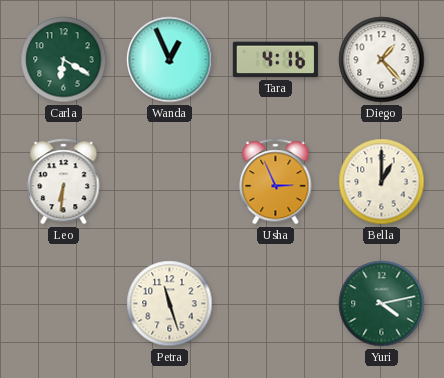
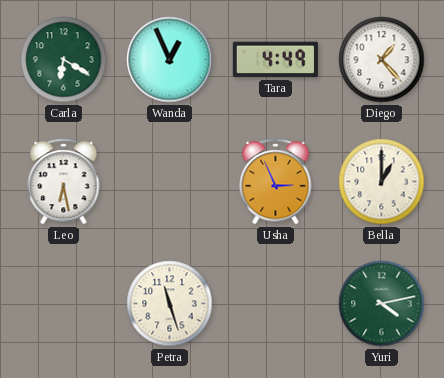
Tara: 4:16 -> 4:49
Leo: 6:31 -> 6:28
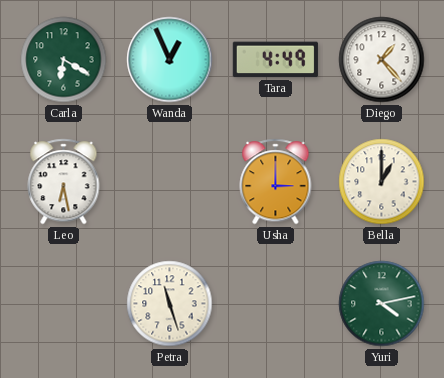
Usha: 2:56 -> 3:00
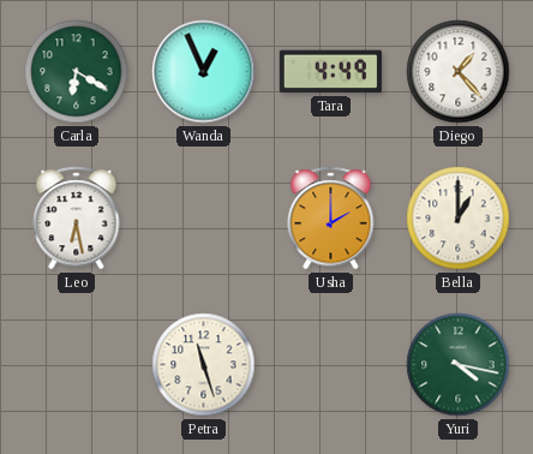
Usha: 3:00 -> 2:00
Yuri: 4:13 -> 4:17
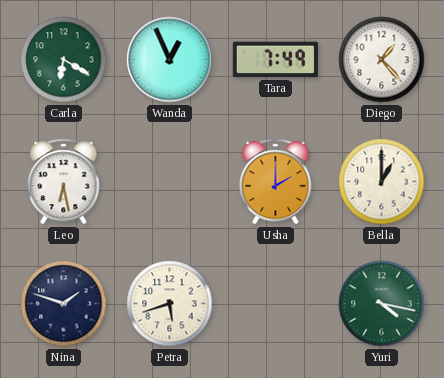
Tara: 4:49 -> 7:49
Nina: none -> 1:48
Petra: 11:27 -> 5:42
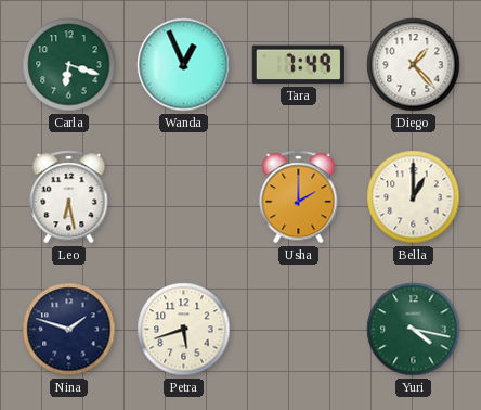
Carla: 6:20 -> 6:18
